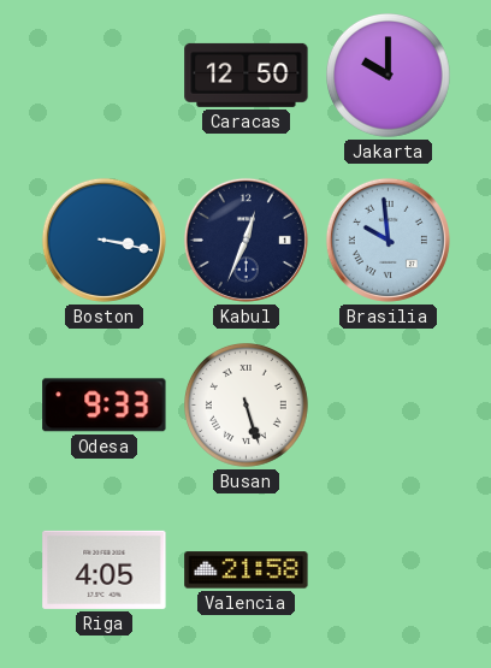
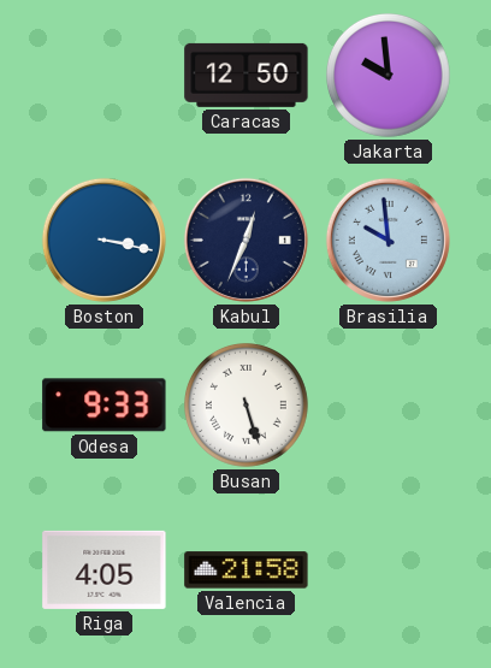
Jakarta: 10:00 -> 9:59
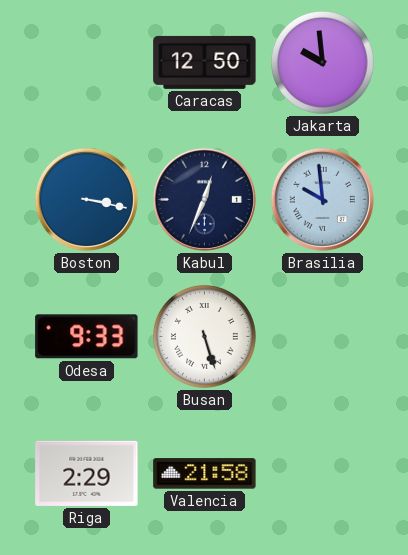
Riga: 4:05 -> 2:29
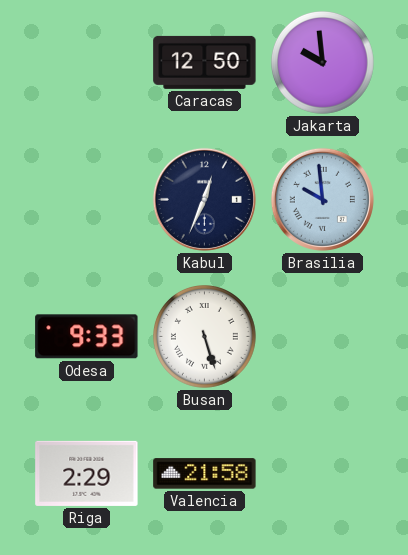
Boston: 3:17 -> none
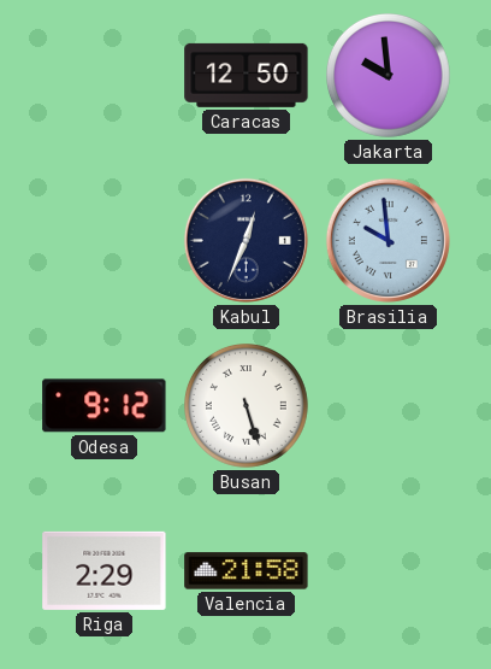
Odesa: 9:33 -> 9:12
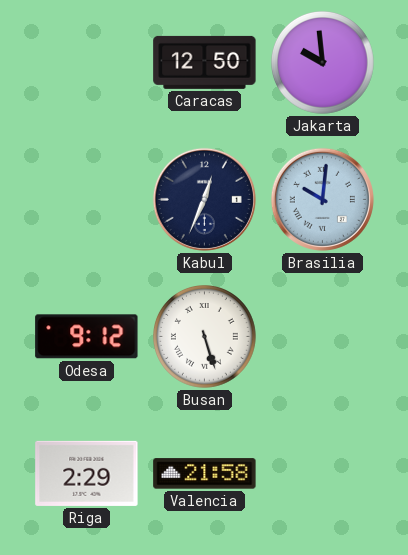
Brasilia: 9:59 -> 10:01
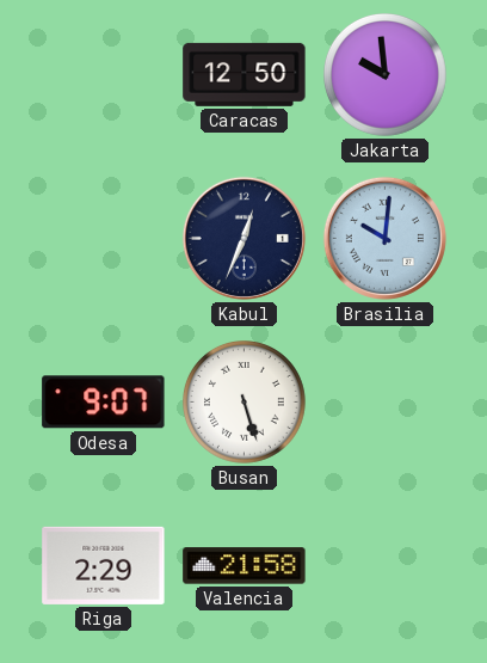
Odesa: 9:12 -> 9:07
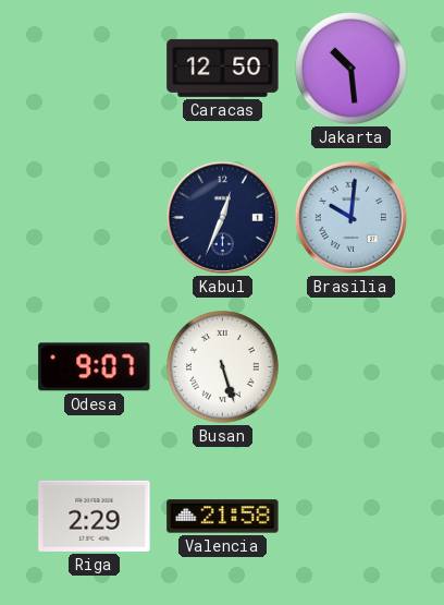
Jakarta: 9:59 -> 10:29
